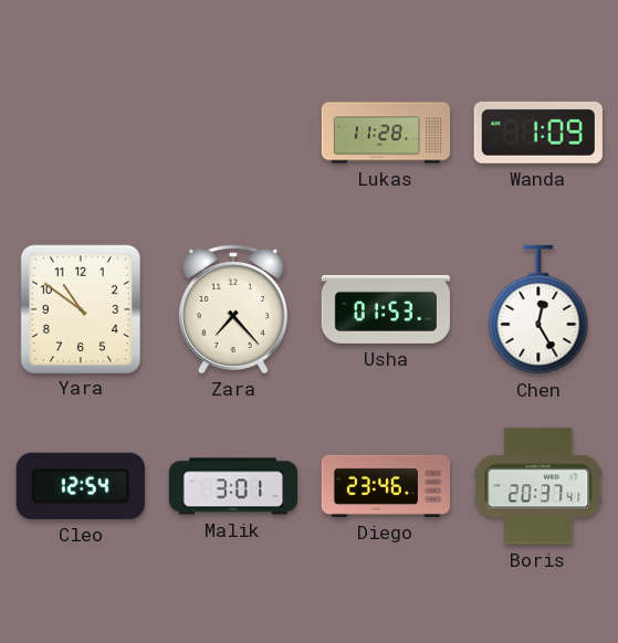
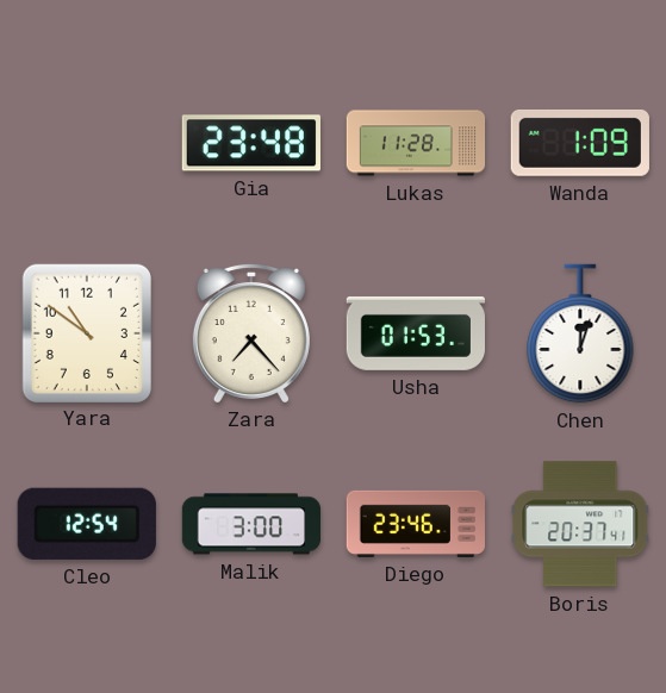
Gia: none -> 23:48
Chen: 12:25 -> 12:03
Malik: 3:01 -> 3:00
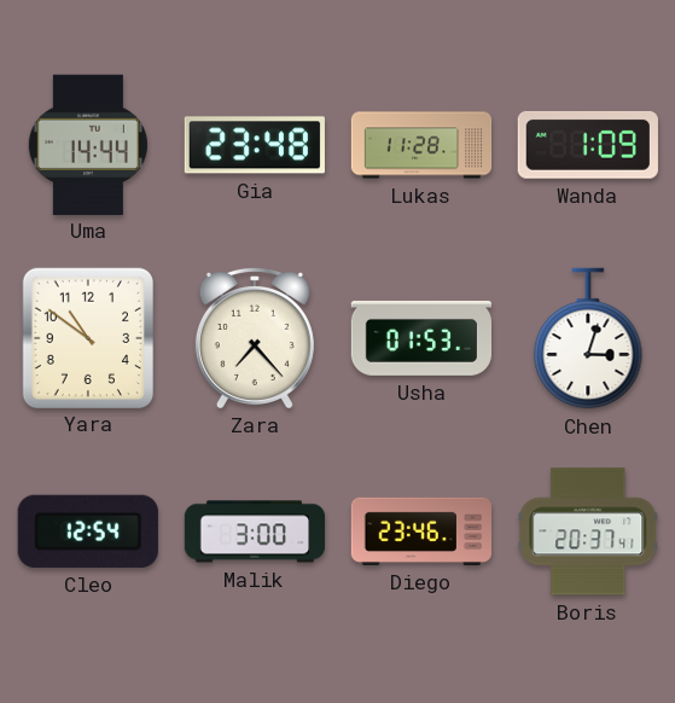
Uma: none -> 14:44
Chen: 12:03 -> 3:03
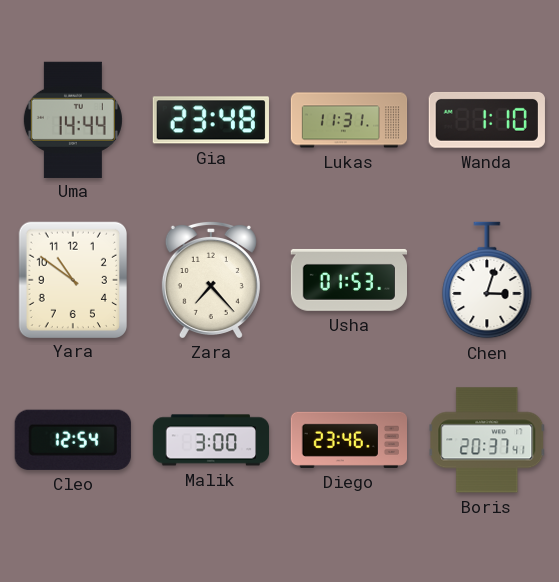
Lukas: 11:28 -> 11:31
Wanda: 1:09 -> 1:10
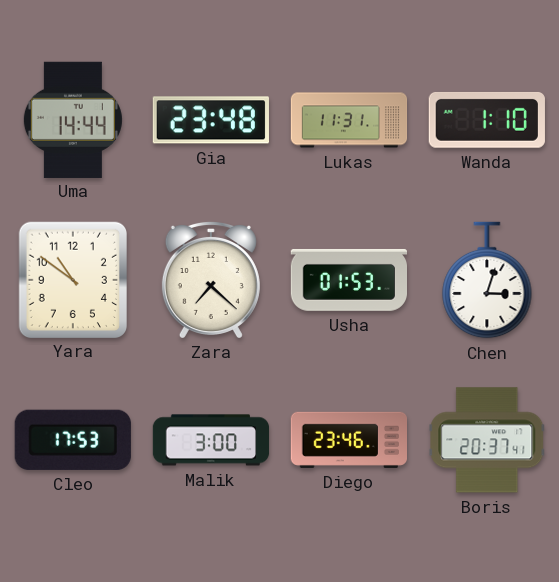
Zara: 7:23 -> 7:22
Cleo: 12:54 -> 17:53
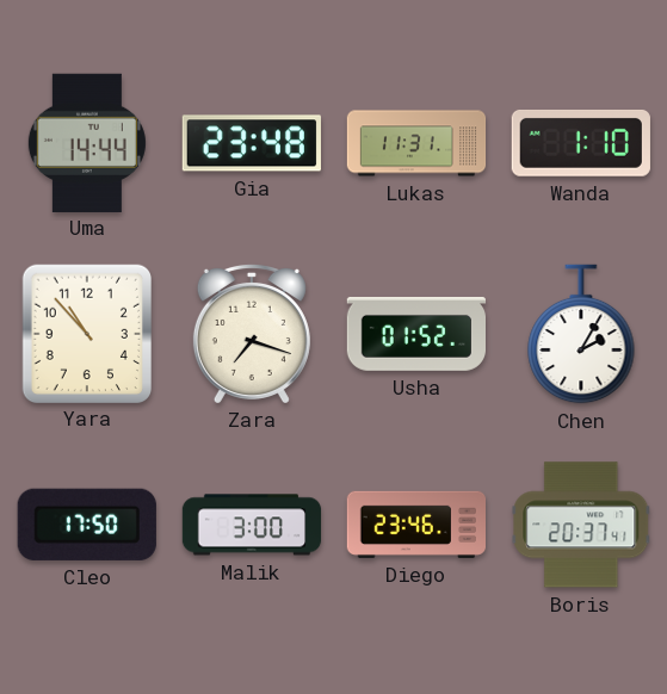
Yara: 10:51 -> 10:53
Zara: 7:22 -> 7:18
Usha: 01:53 -> 01:52
Chen: 3:03 -> 2:05
Cleo: 17:53 -> 17:50
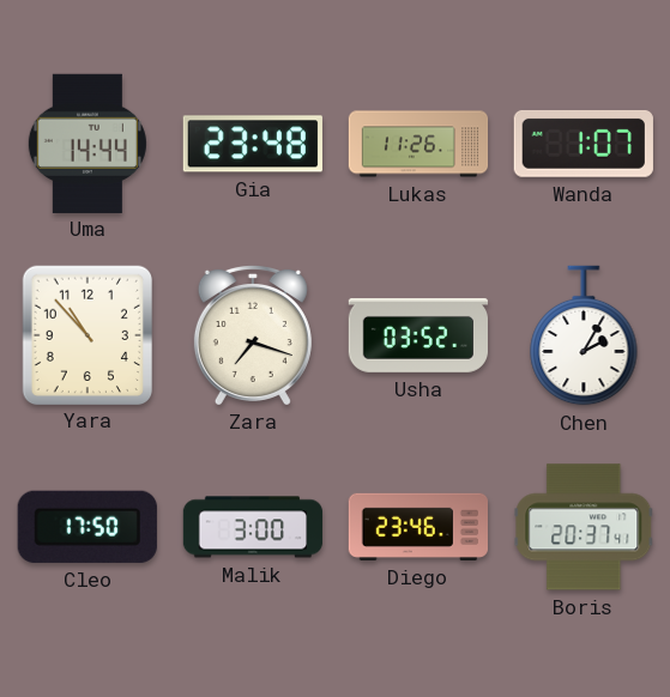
Lukas: 11:31 -> 11:26
Wanda: 1:10 -> 1:07
Usha: 01:52 -> 03:52
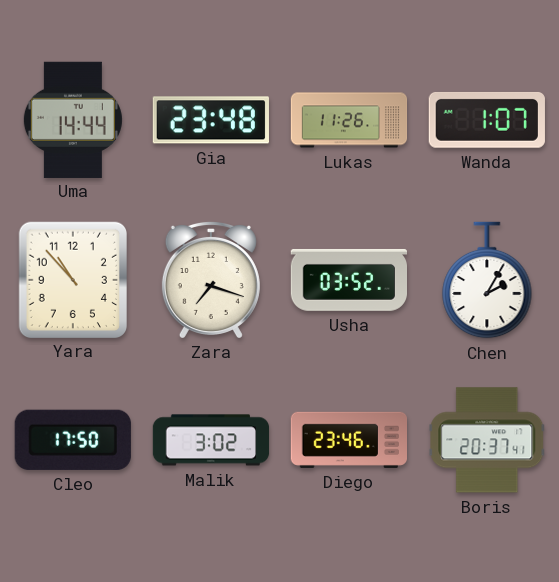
Malik: 3:00 -> 3:02
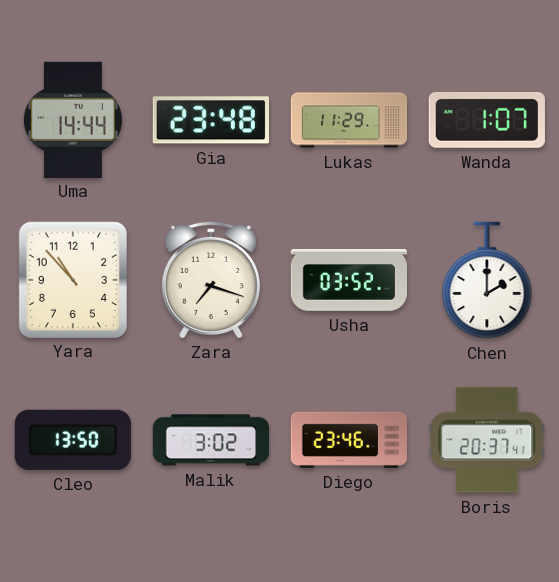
Lukas: 11:26 -> 11:29
Chen: 2:05 -> 2:00
Cleo: 17:50 -> 13:50
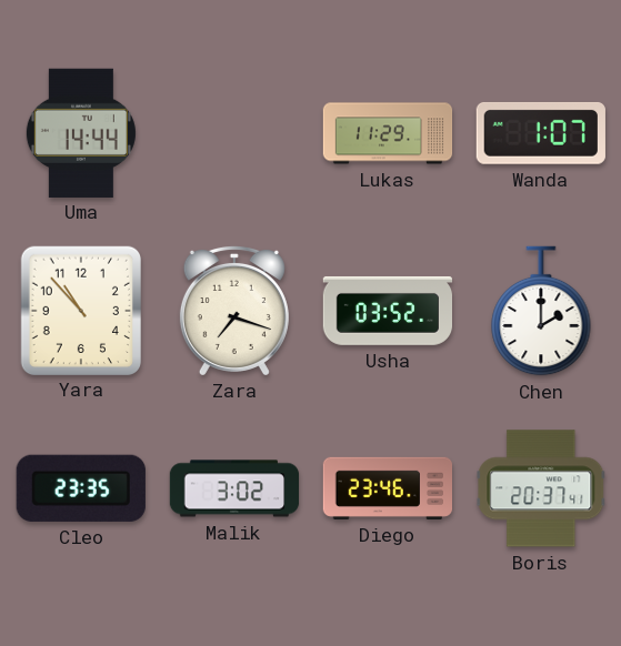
Gia: 23:48 -> none
Cleo: 13:50 -> 23:35
